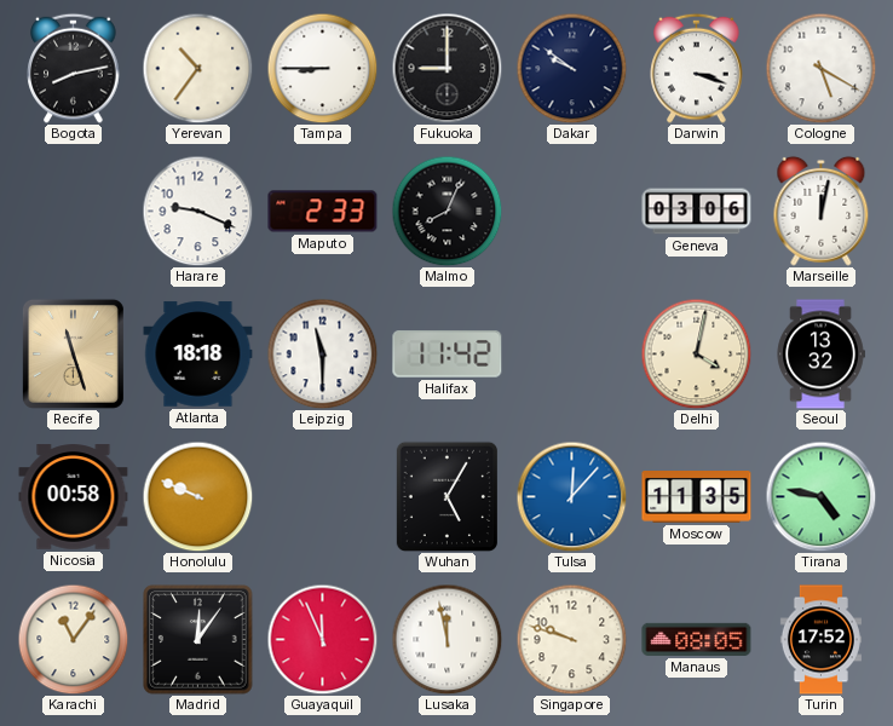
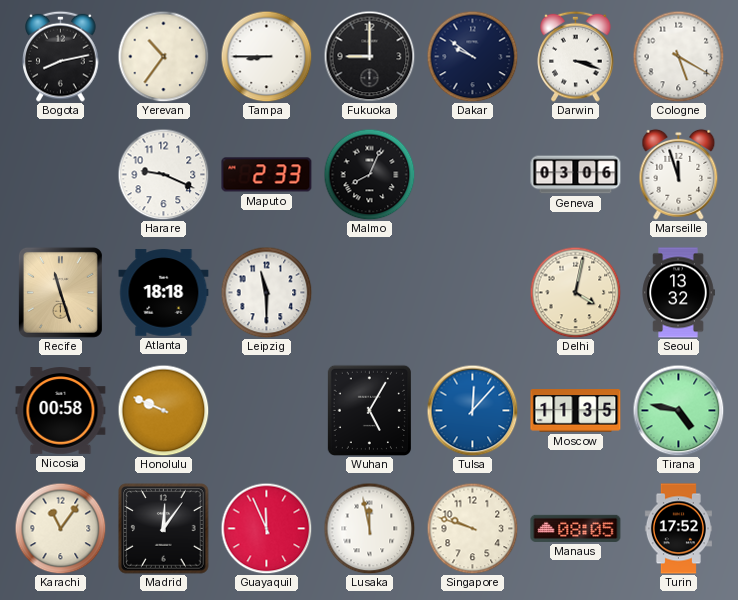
Marseille: 12:02 -> 11:57
Halifax: 11:42 -> none
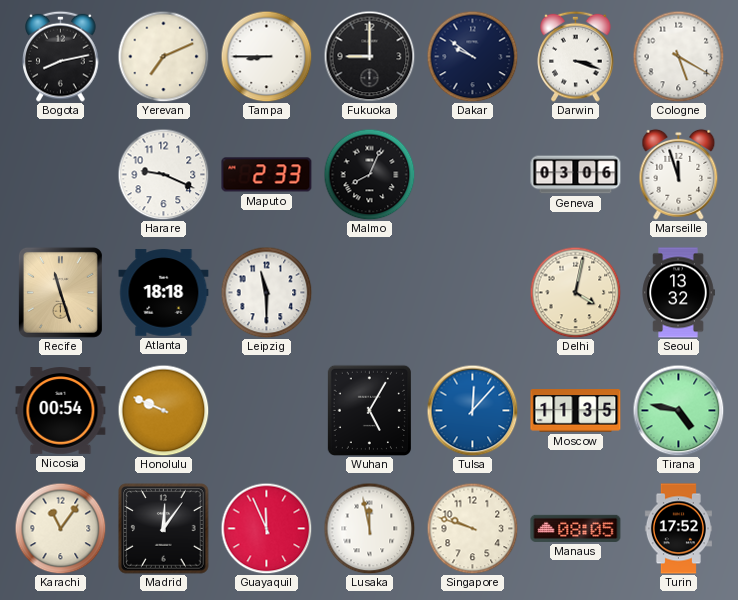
Yerevan: 10:36 -> 7:11
Nicosia: 00:58 -> 00:54
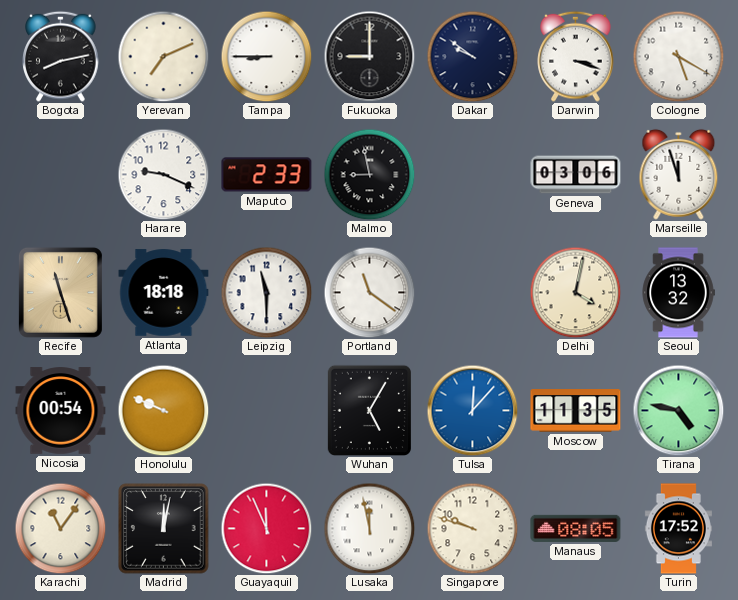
Malmo: 8:04 -> 8:58
Portland: none -> 11:21
Madrid: 12:06 -> 12:02
